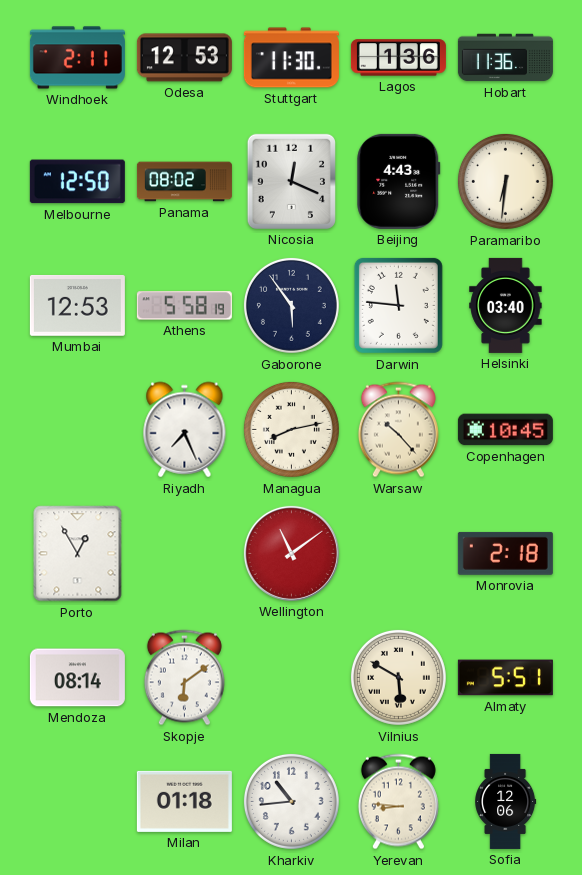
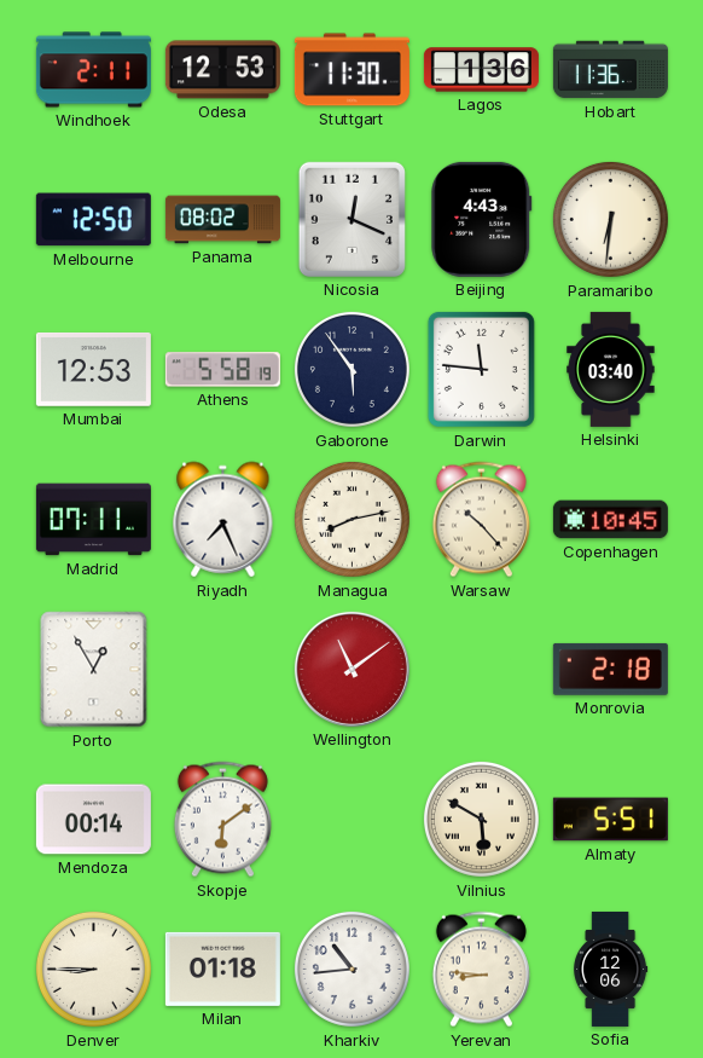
Madrid: none -> 07:11
Mendoza: 08:14 -> 00:14
Denver: none -> 8:45
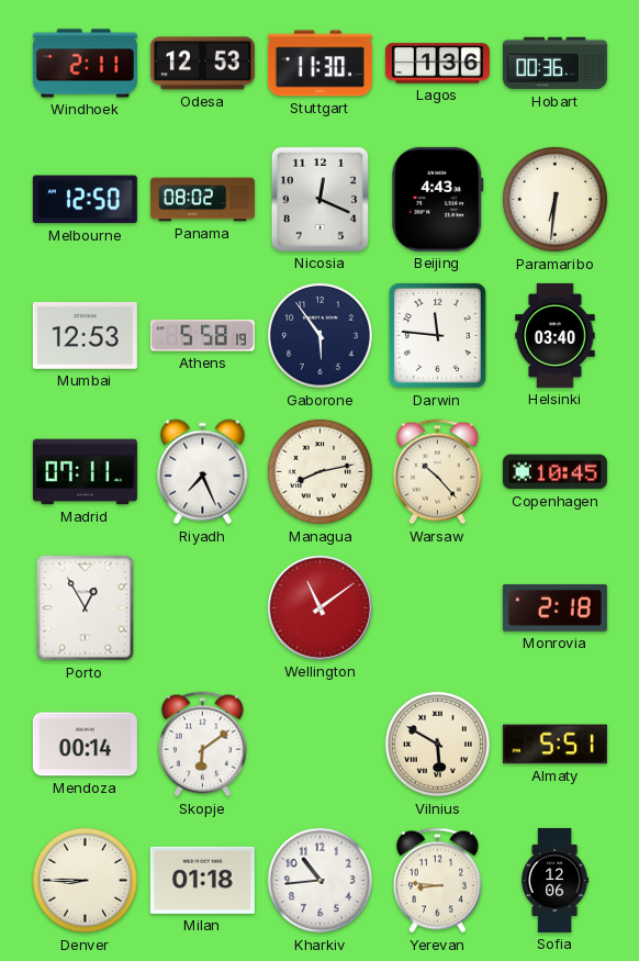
Hobart: 11:36 -> 00:36
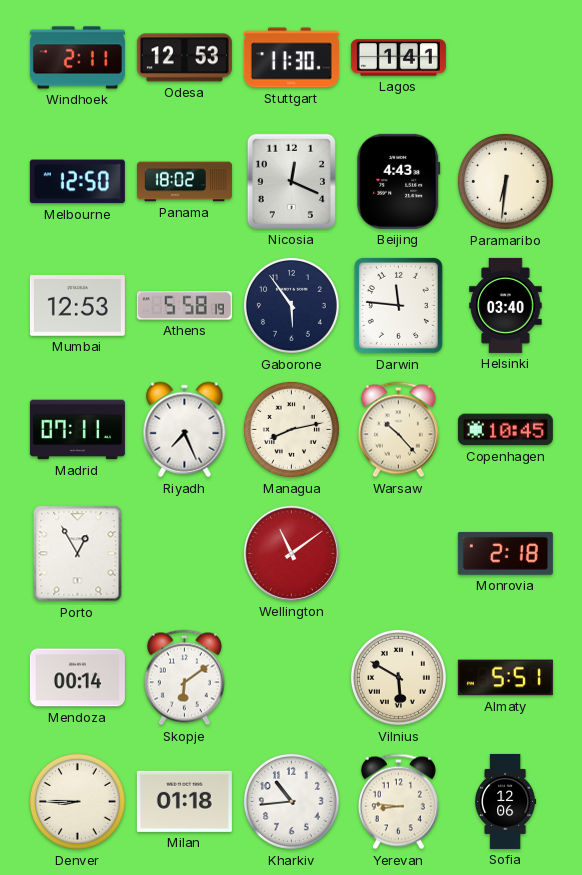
Lagos: 1:36 -> 1:41
Hobart: 00:36 -> none
Panama: 08:02 -> 18:02
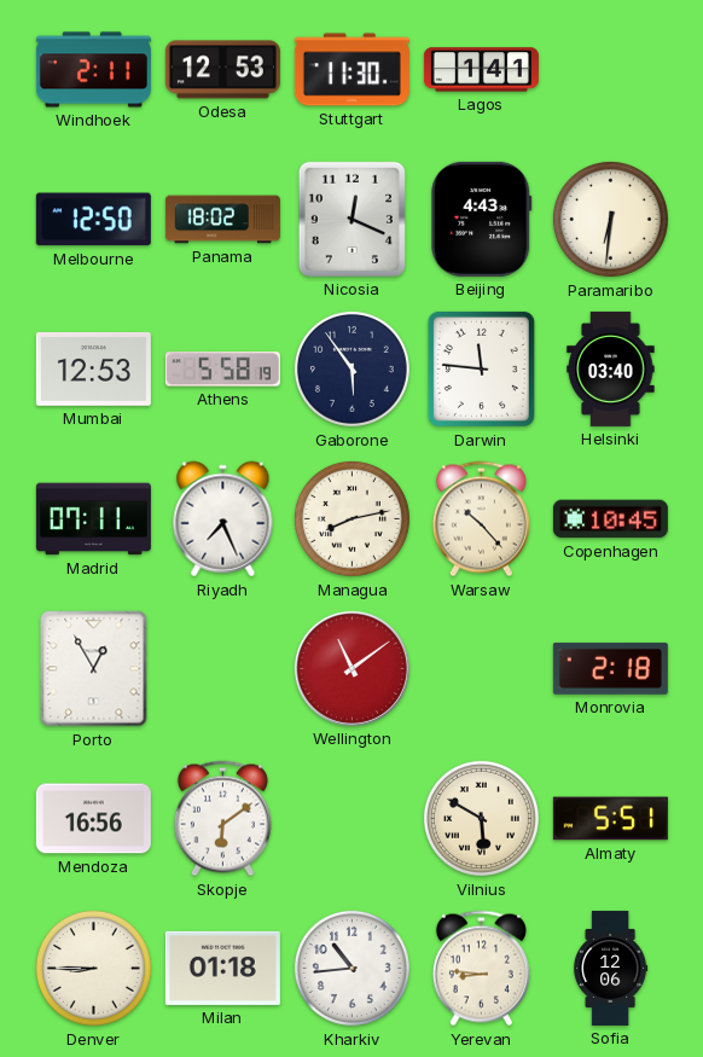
Mendoza: 00:14 -> 16:56
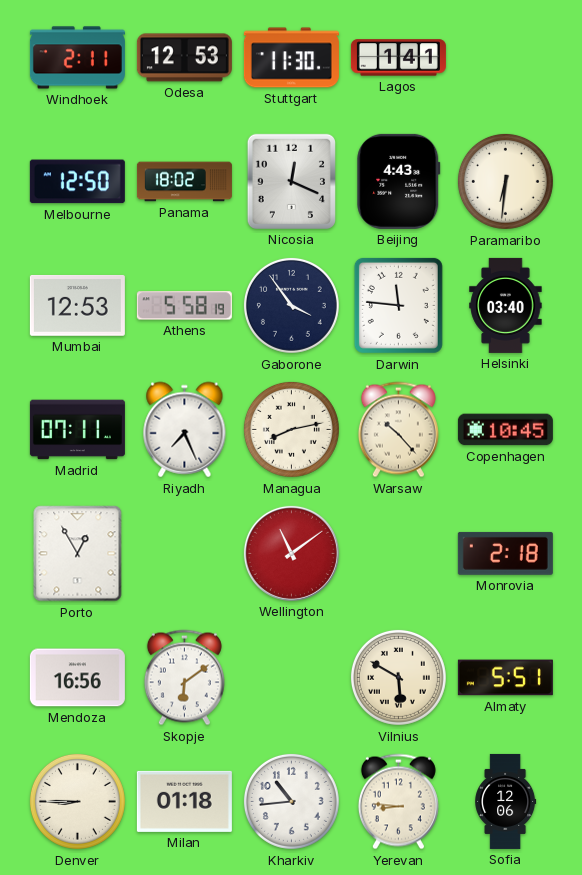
Gaborone: 5:54 -> 3:54
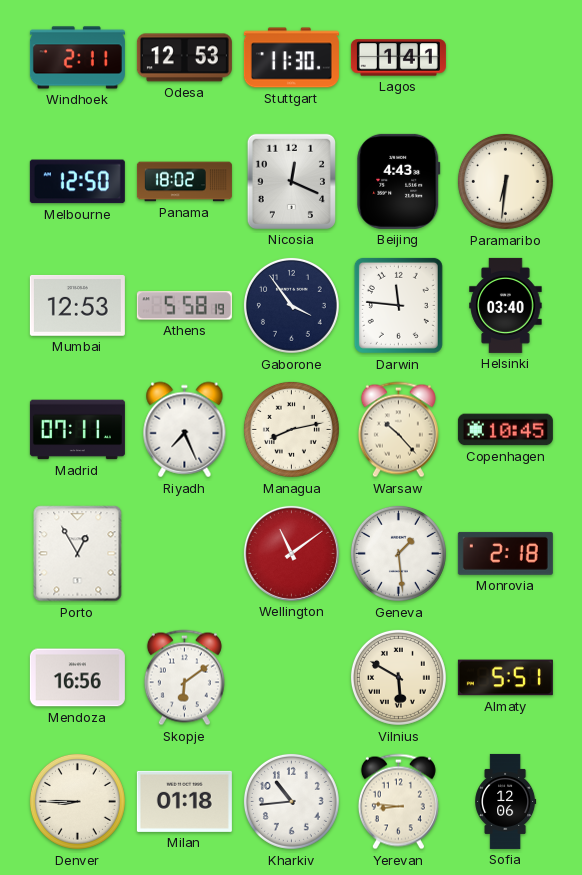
Geneva: none -> 1:29
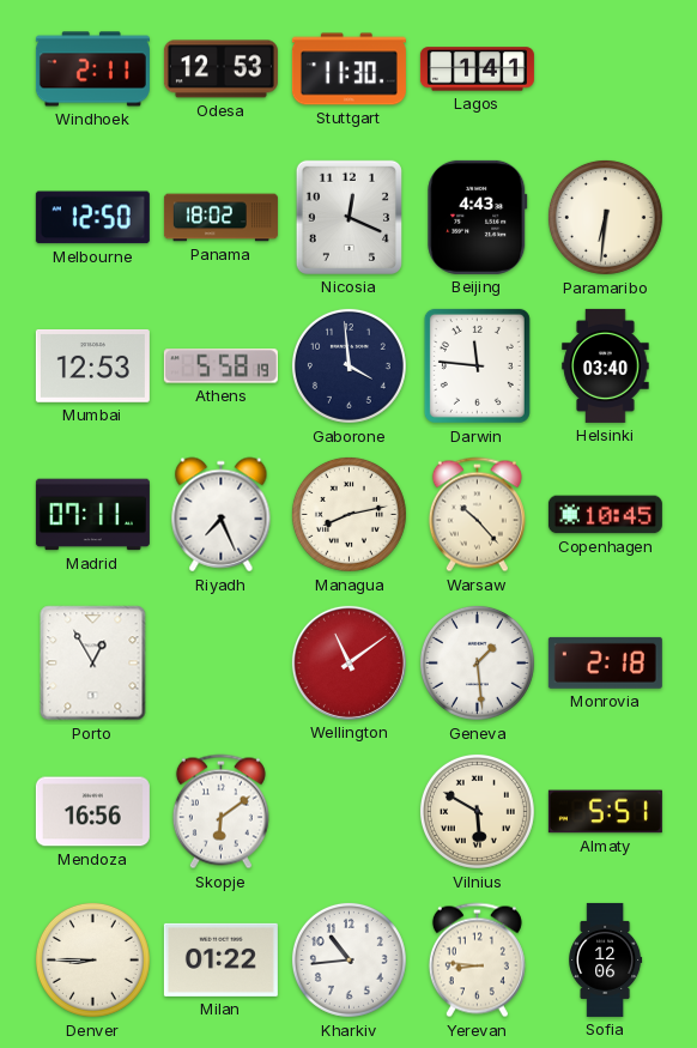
Gaborone: 3:54 -> 3:59
Milan: 01:18 -> 01:22
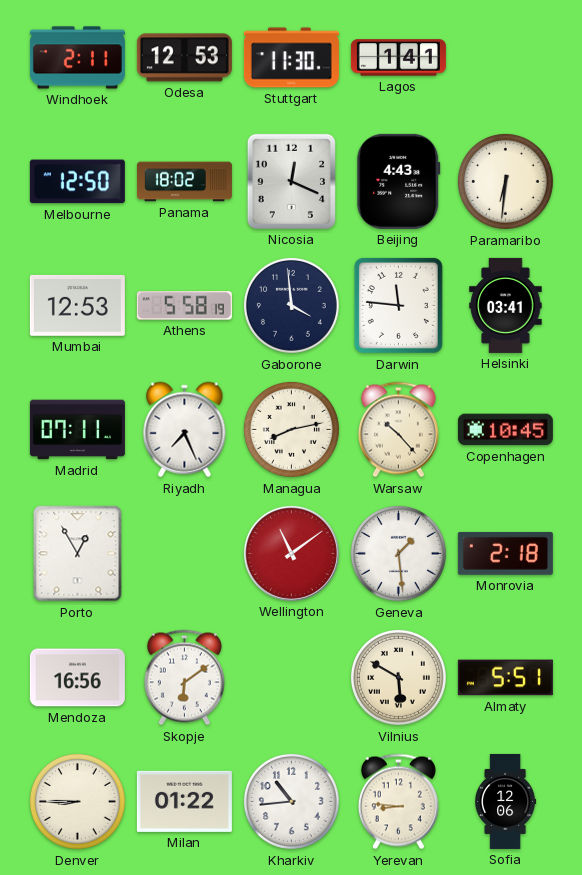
Helsinki: 03:40 -> 03:41
